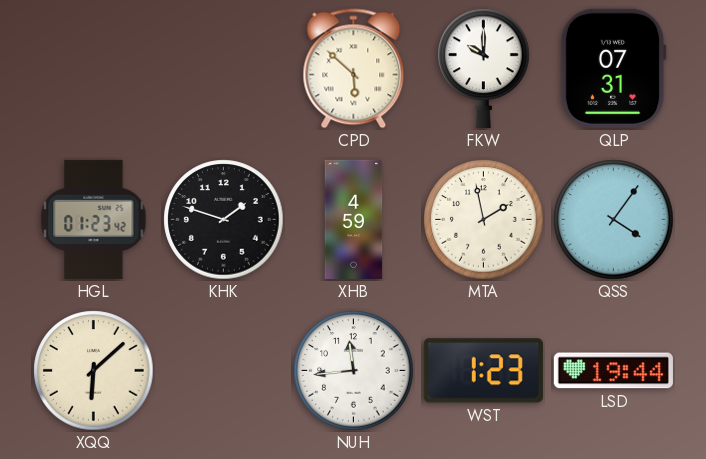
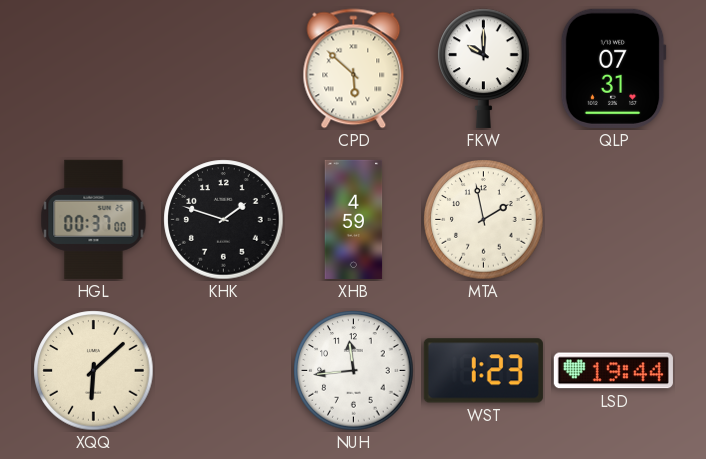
HGL: 01:23 -> 00:37
QSS: 4:06 -> none
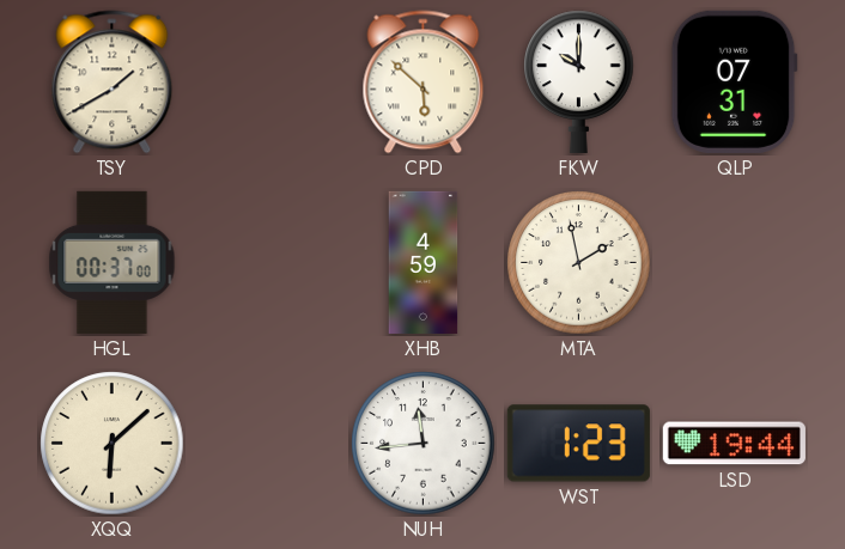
TSY: none -> 1:40
KHK: 1:48 -> none
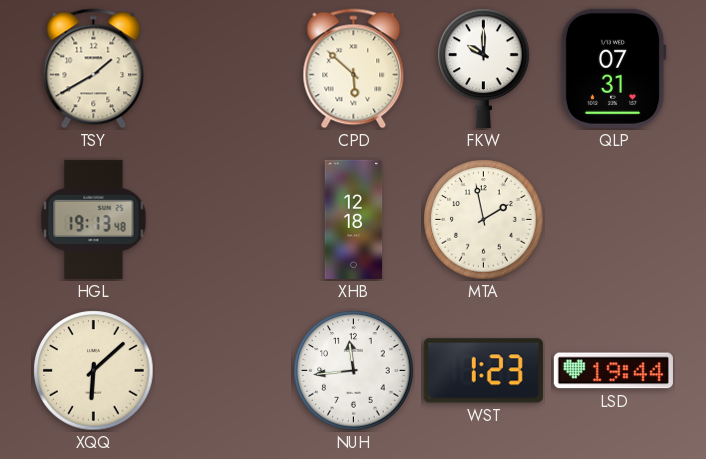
HGL: 00:37 -> 19:13
XHB: 4:59 -> 12:18
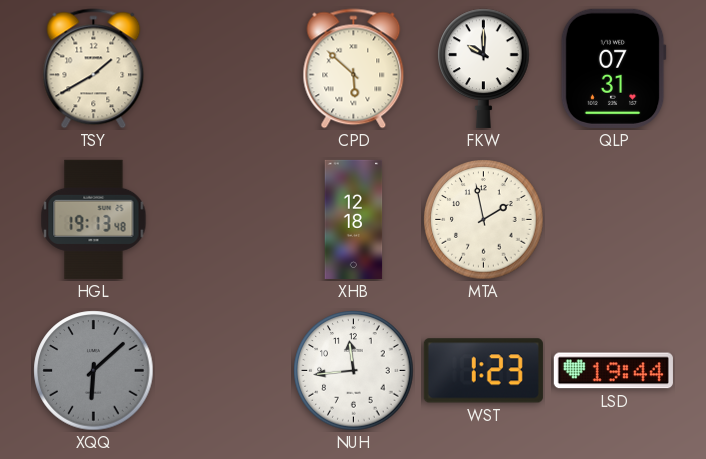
XQQ dial: cream -> grey
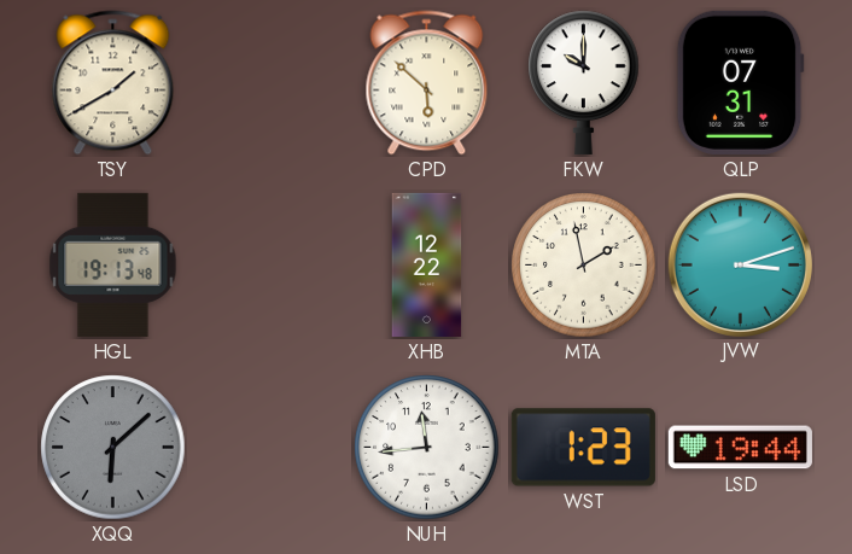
XHB: 12:18 -> 12:22
JVW: none -> 3:12
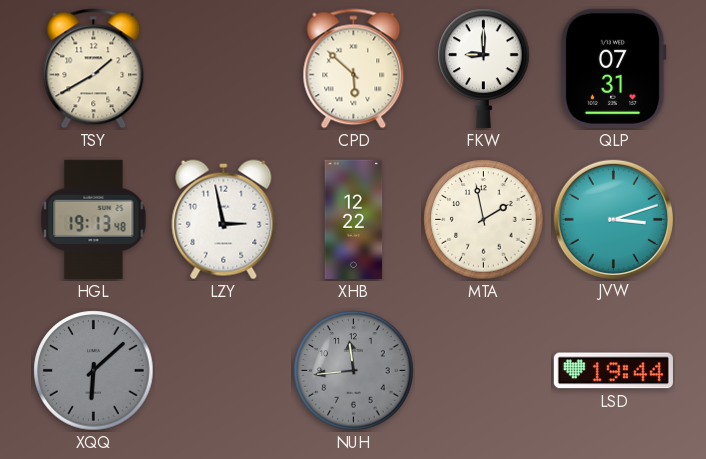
FKW: 10:00 -> 9:00
LZY: none -> 2:58
NUH dial: white -> grey
WST: 1:23 -> none
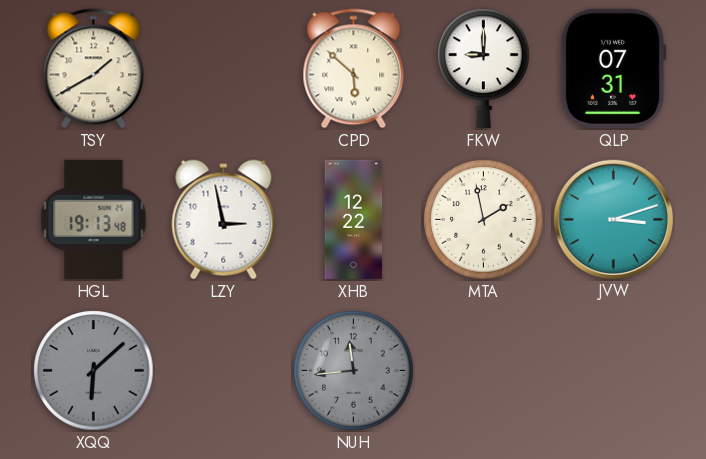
LSD: 19:44 -> none
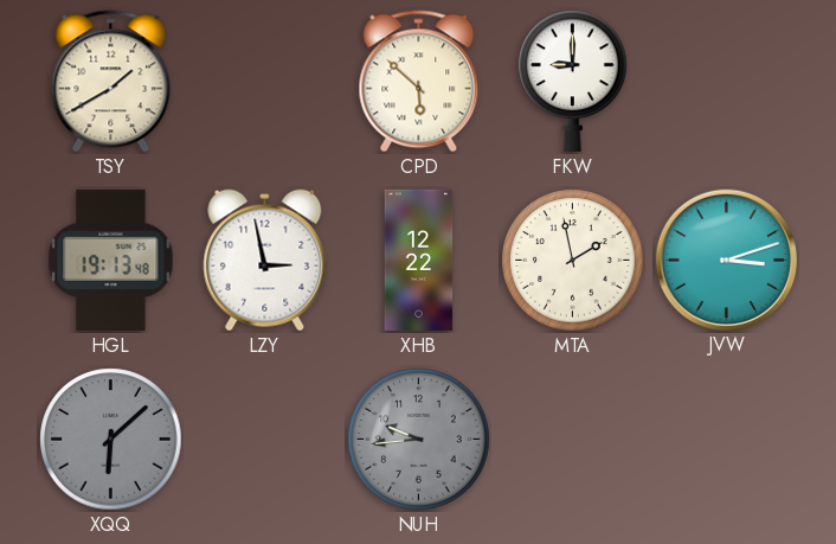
QLP: 07:31 -> none
NUH: 11:44 -> 9:44
